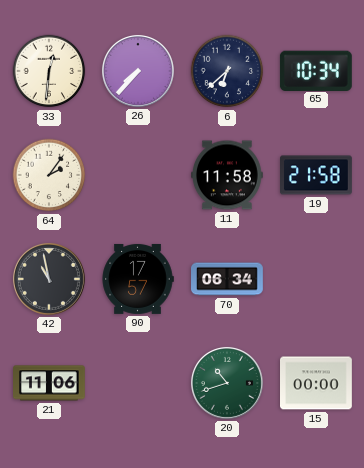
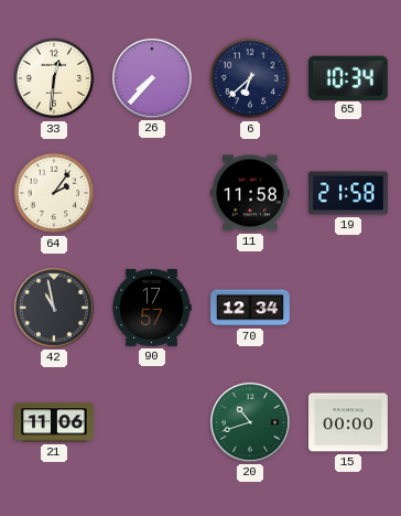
70: 06:34 -> 12:34
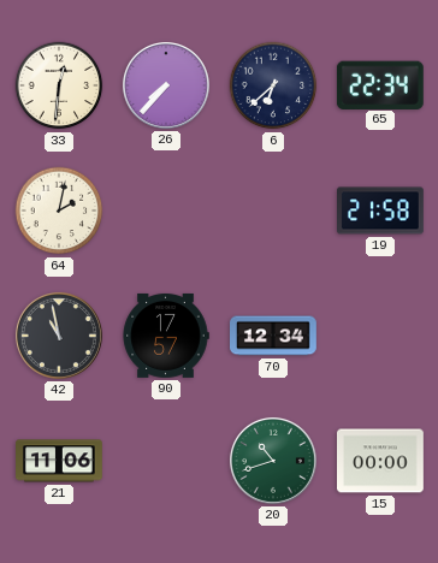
65: 10:34 -> 22:34
64: 2:06 -> 2:02
11: 11:58 -> none
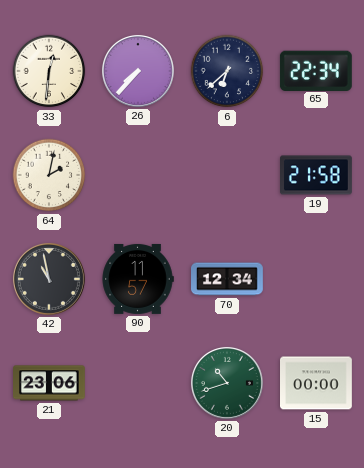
90: 17:57 -> 11:57
21: 11:06 -> 23:06
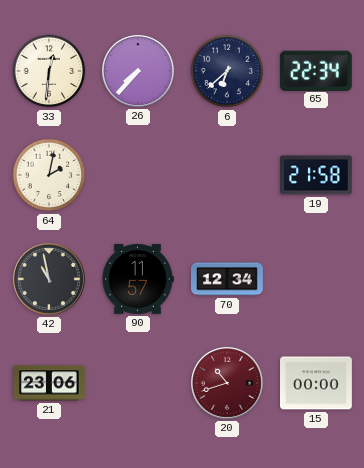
20 dial: green -> burgundy
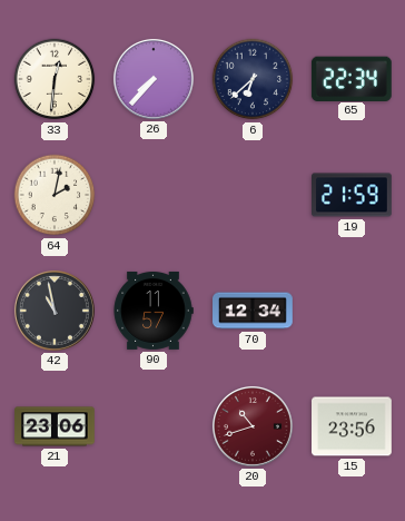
19: 21:58 -> 21:59
15: 00:00 -> 23:56
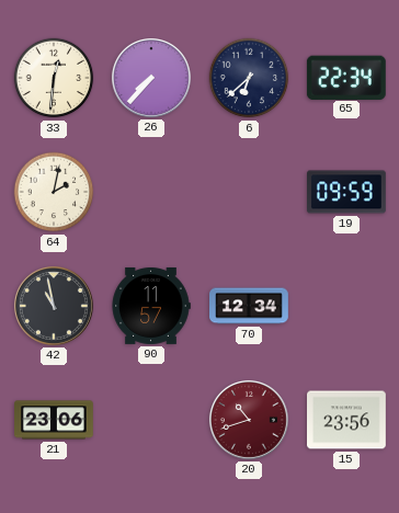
19: 21:59 -> 09:59
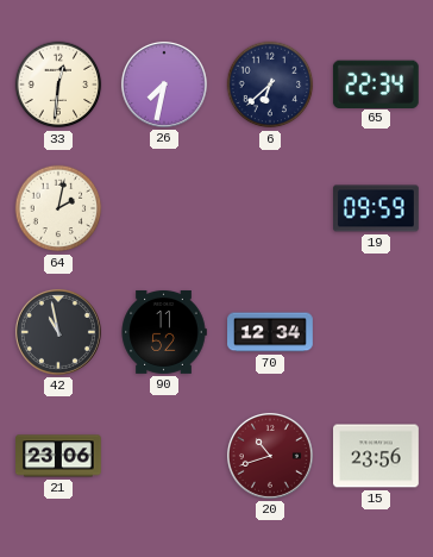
26: 7:37 -> 7:32
90: 11:57 -> 11:52
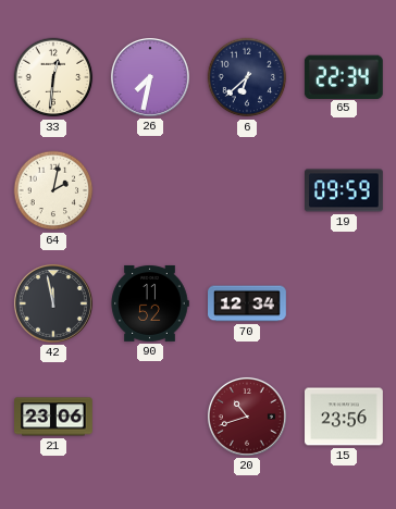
42: 10:58 -> 11:58
